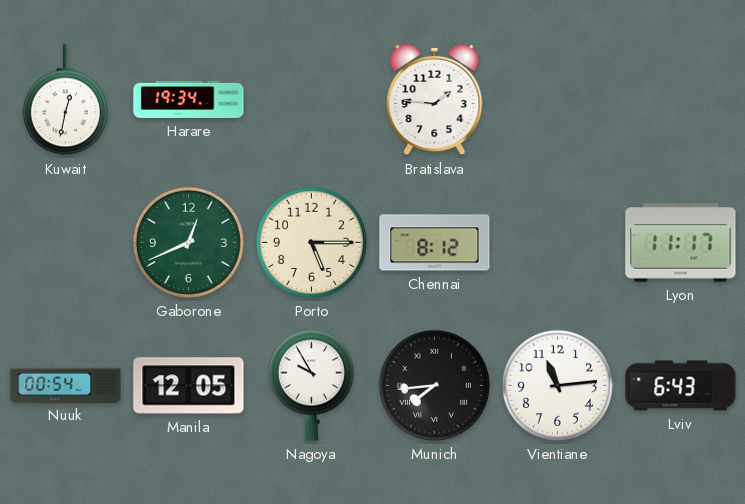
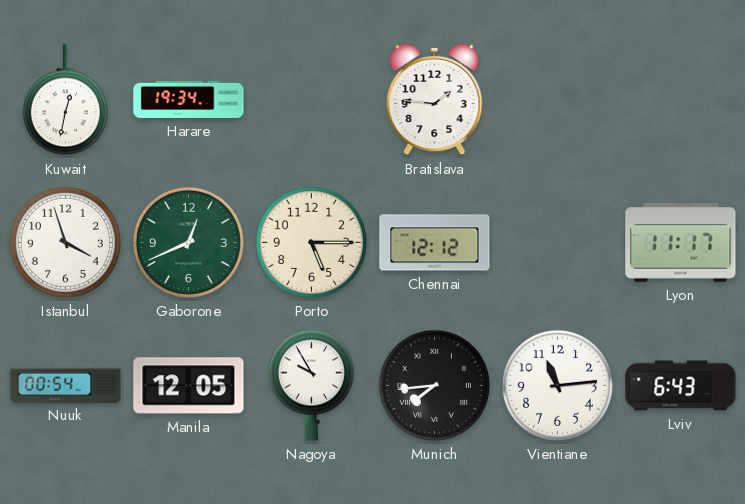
Istanbul: none -> 3:57
Chennai: 8:12 -> 12:12
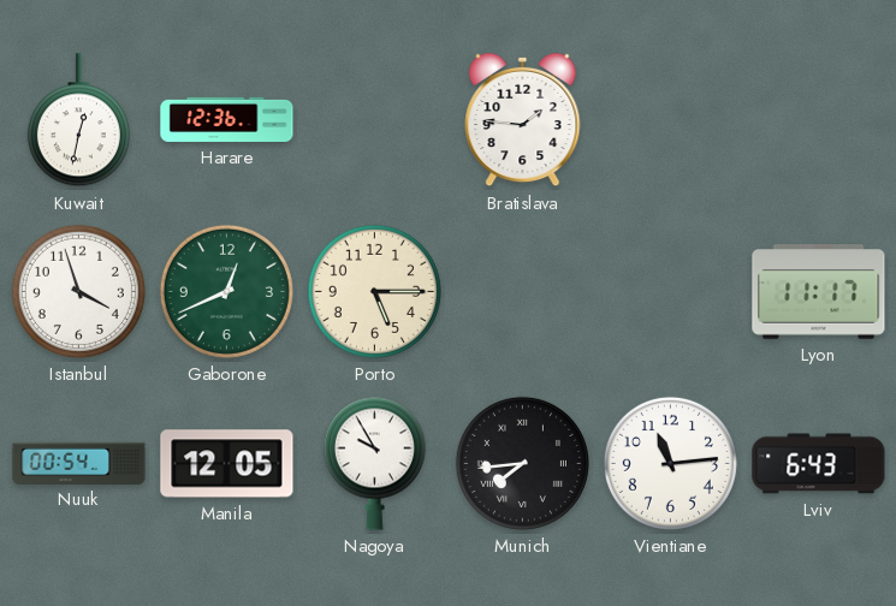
Harare: 19:34 -> 12:36
Chennai: 12:12 -> none
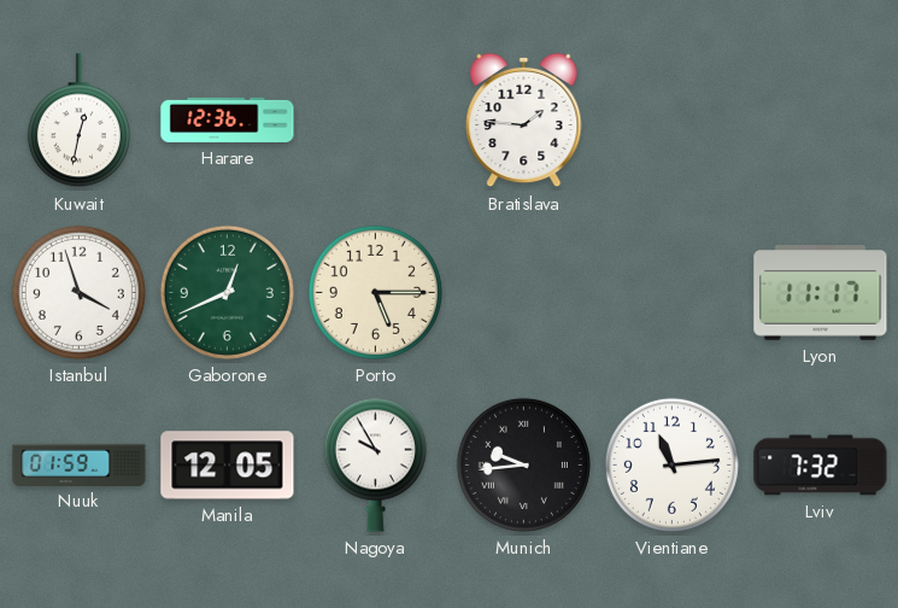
Nuuk: 00:54 -> 01:59
Munich: 7:44 -> 9:44
Lviv: 6:43 -> 7:32
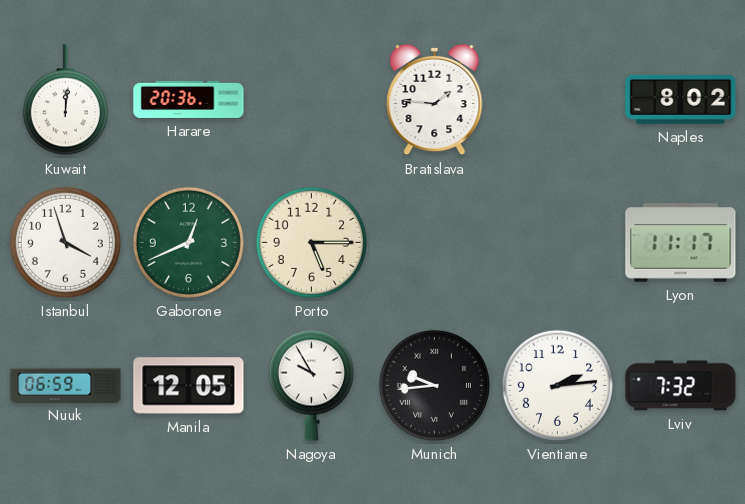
Kuwait: 12:32 -> 12:01
Harare: 12:36 -> 20:36
Naples: none -> 8:02
Nuuk: 01:59 -> 06:59
Vientiane: 11:14 -> 2:14
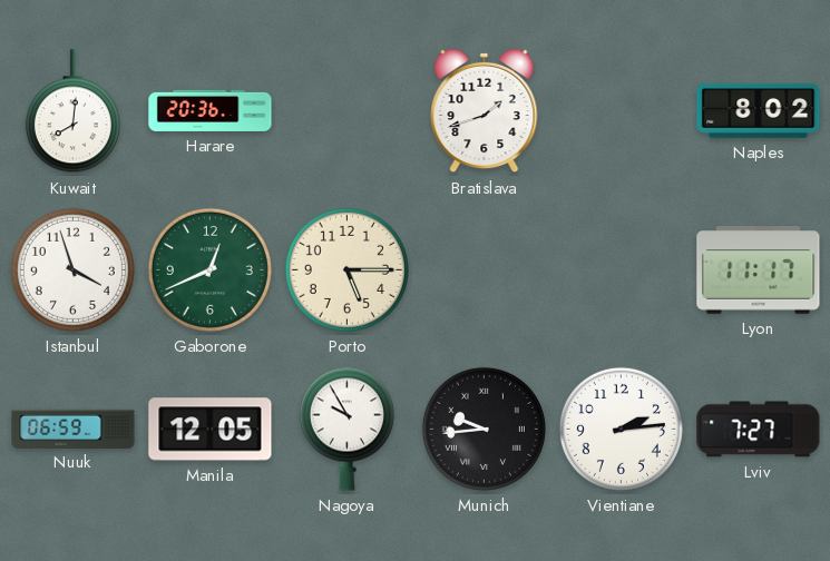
Kuwait: 12:01 -> 8:01
Bratislava: 1:46 -> 1:42
Lviv: 7:32 -> 7:27
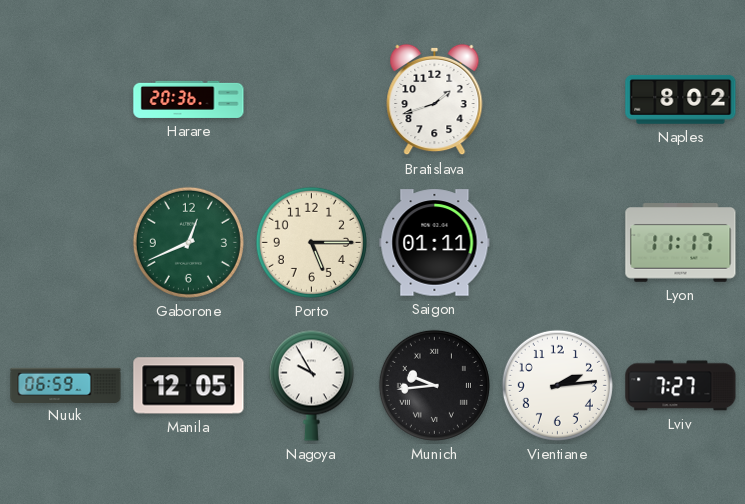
Kuwait: 8:01 -> none
Istanbul: 3:57 -> none
Saigon: none -> 01:11
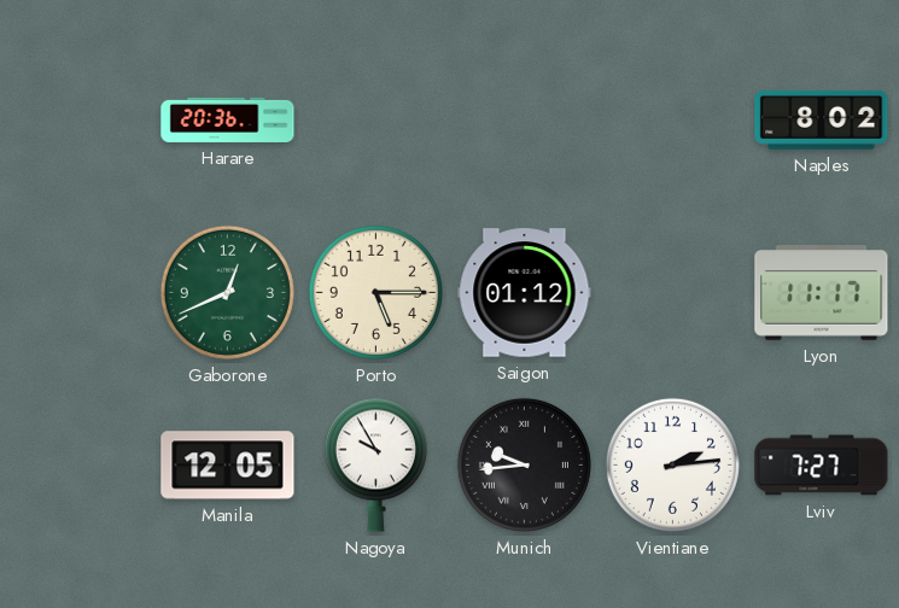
Bratislava: 1:42 -> none
Saigon: 01:11 -> 01:12
Nuuk: 06:59 -> none
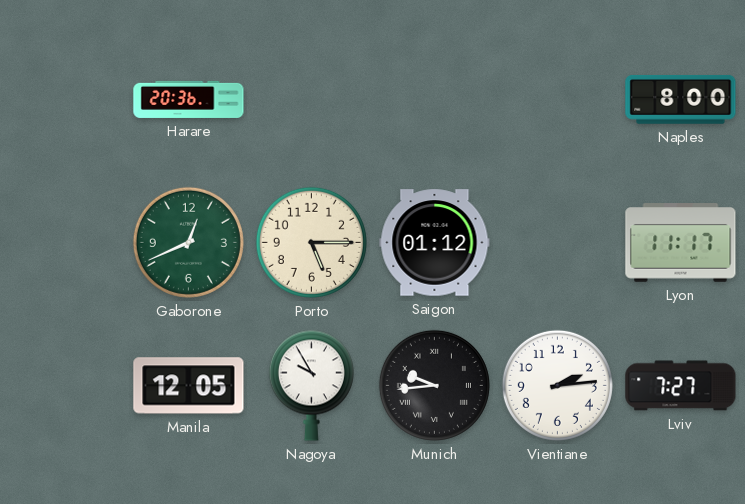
Naples: 8:02 -> 8:00
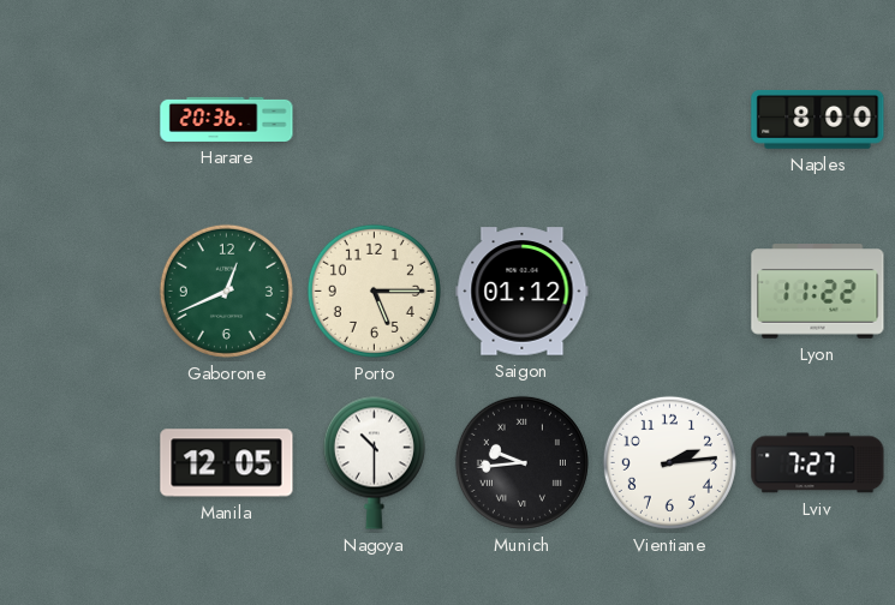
Lyon: 11:17 -> 11:22
Nagoya: 9:55 -> 10:30
